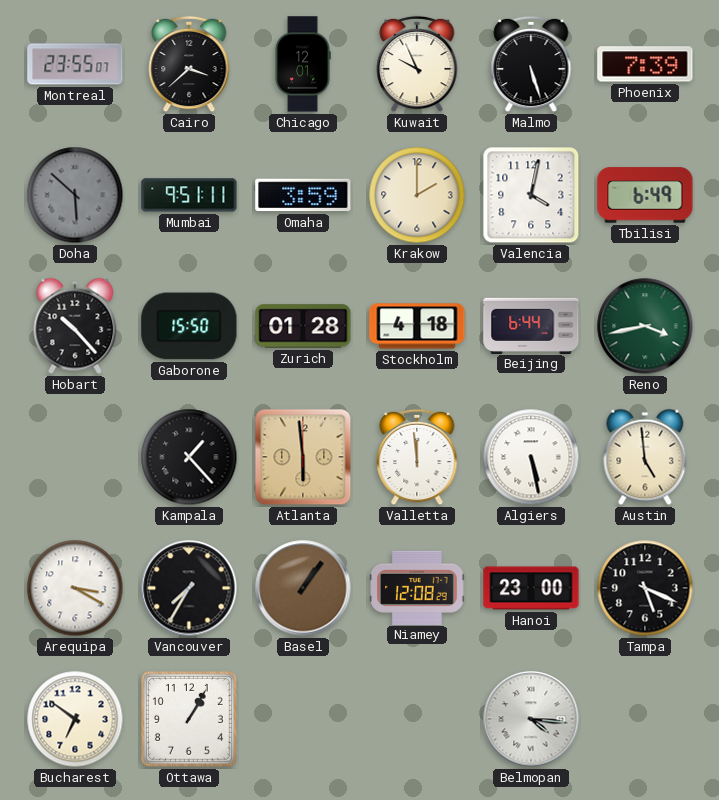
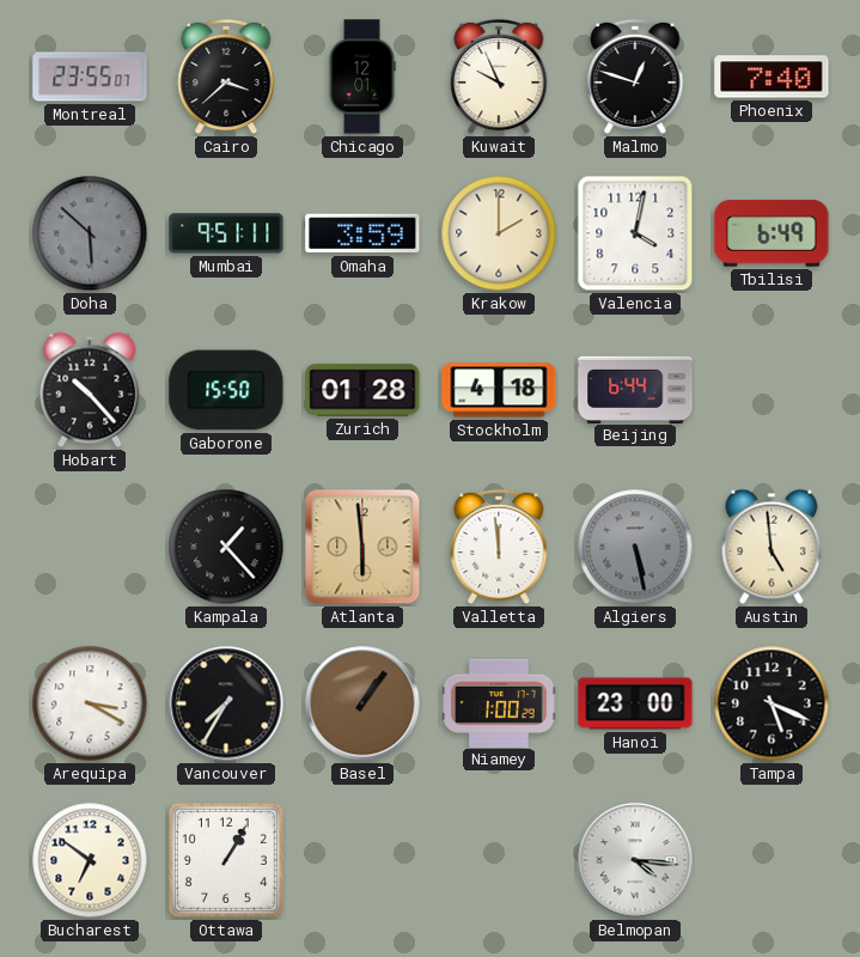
Malmo: 5:27 -> 12:48
Phoenix: 7:39 -> 7:40
Reno: 3:43 -> none
Algiers dial: white -> grey
Niamey: 12:08 -> 1:00
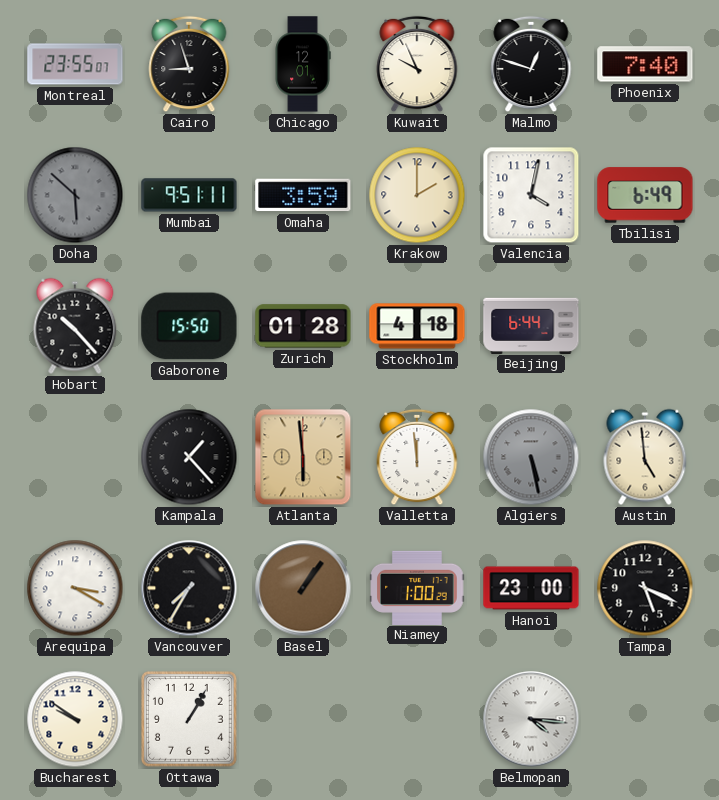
Cairo: 3:38 -> 8:57
Bucharest: 6:51 -> 9:51
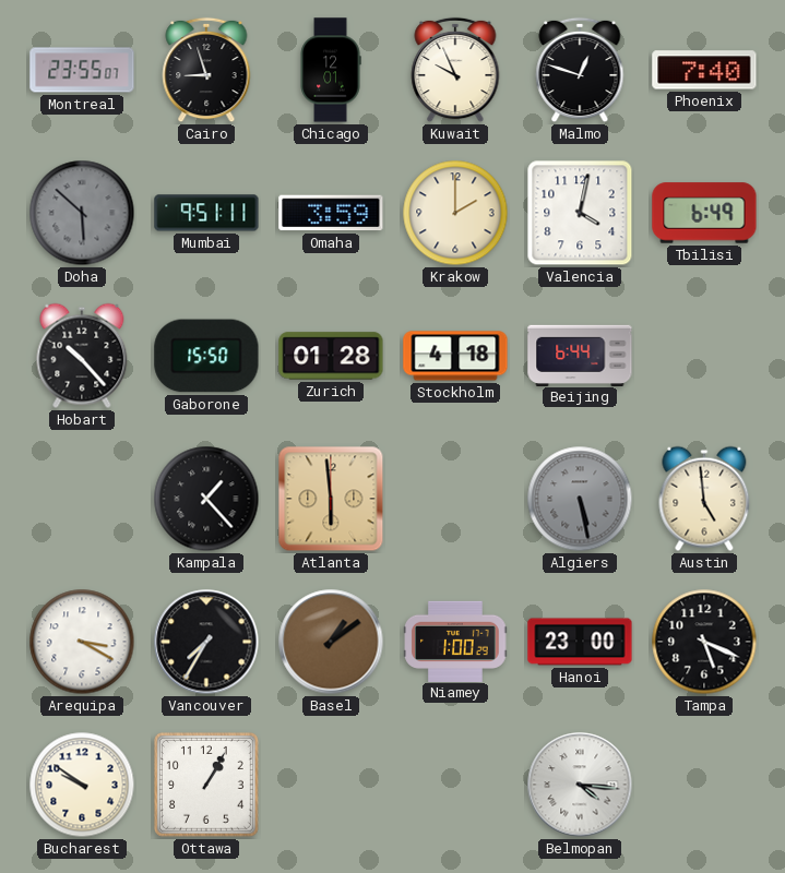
Valletta: 11:59 -> none
Basel: 1:06 -> 1:09
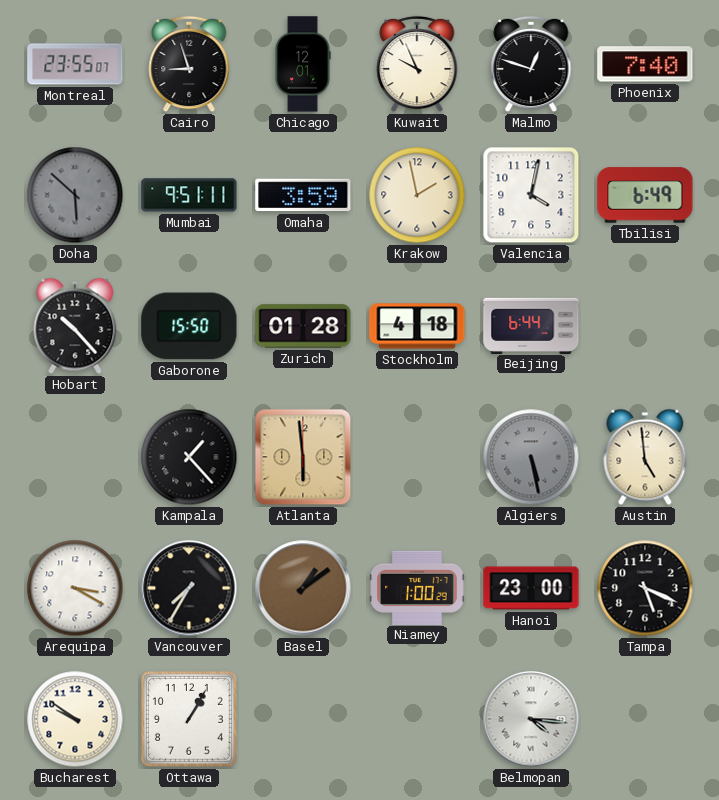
Krakow: 2:00 -> 1:58
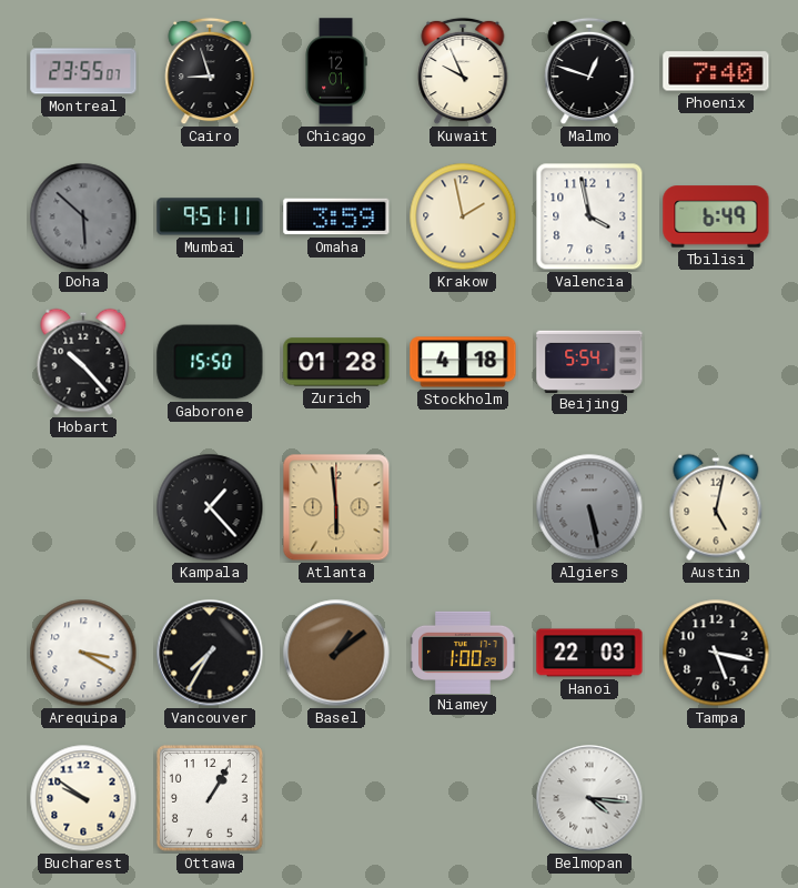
Valencia: 4:02 -> 3:58
Beijing: 6:44 -> 5:54
Austin: 4:59 -> 5:02
Hanoi: 23:00 -> 22:03
Tampa: 5:19 -> 5:17
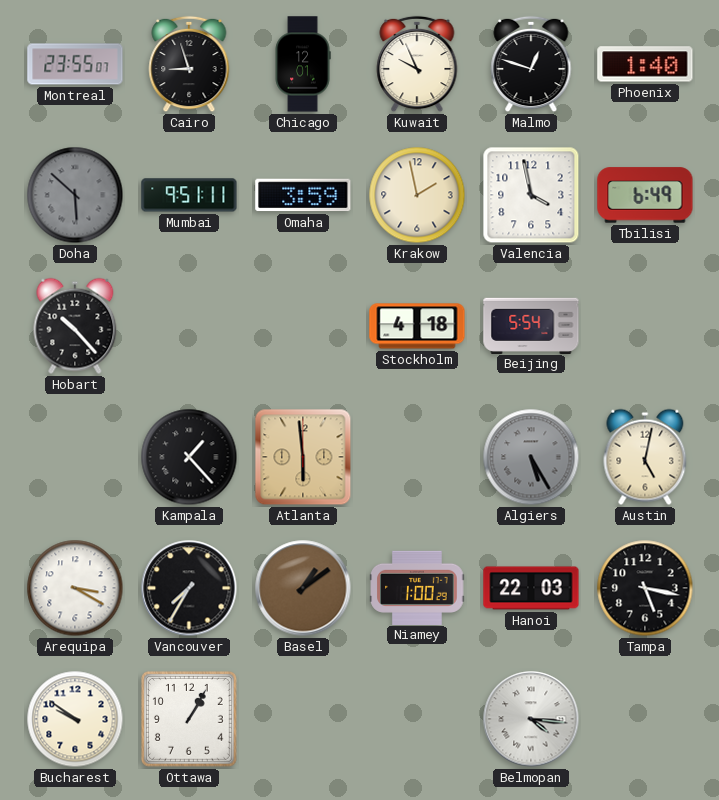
Phoenix: 7:40 -> 1:40
Gaborone: 15:50 -> none
Zurich: 01:28 -> none
Algiers: 5:28 -> 5:25
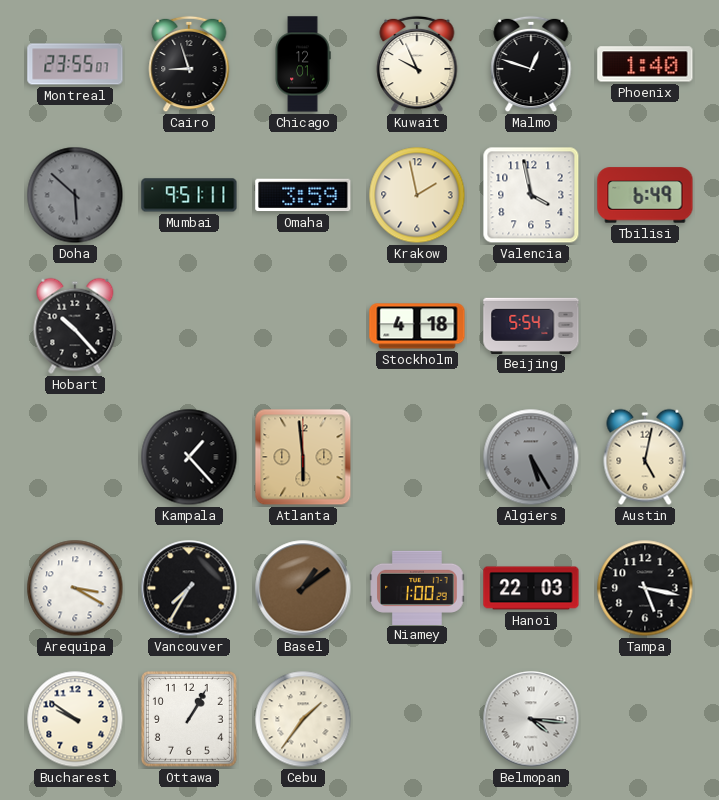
Cebu: none -> 1:36
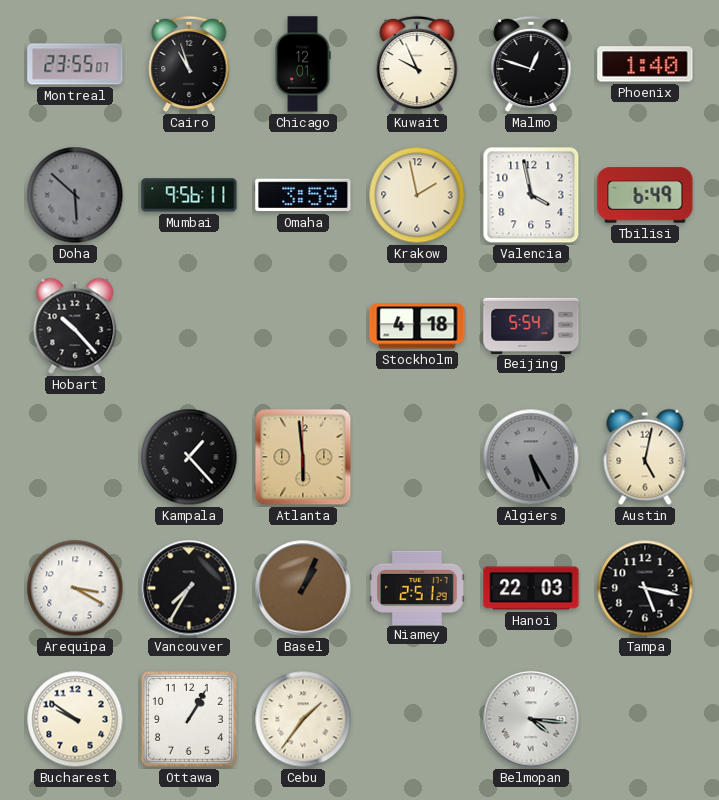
Cairo: 8:57 -> 10:57
Mumbai: 9:51 -> 9:56
Basel: 1:09 -> 1:04
Niamey: 1:00 -> 2:51
